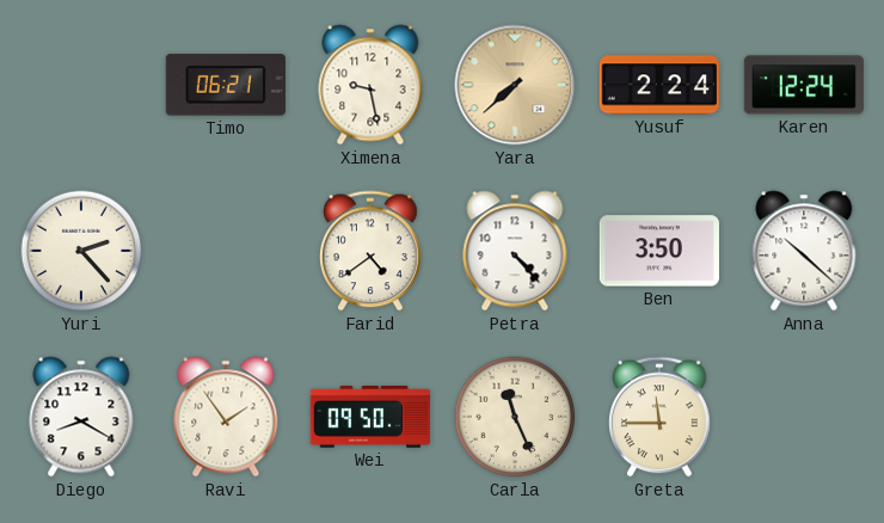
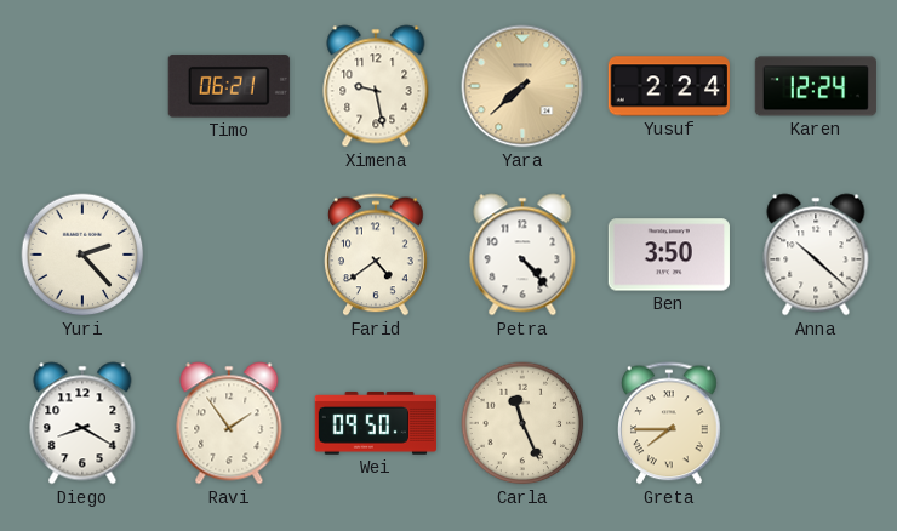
Greta: 11:45 -> 7:45
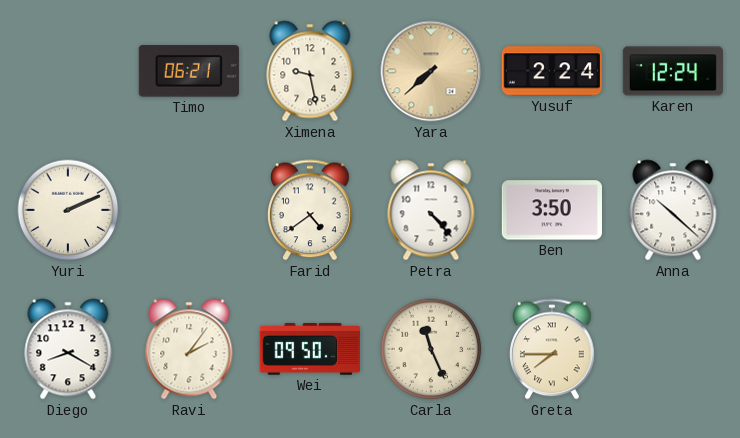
Yuri: 2:23 -> 2:11
Ravi: 1:54 -> 2:06
